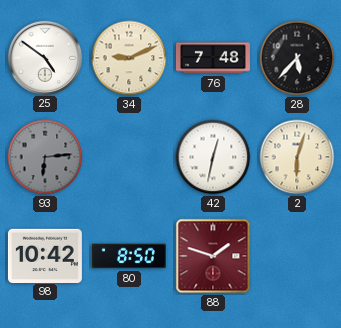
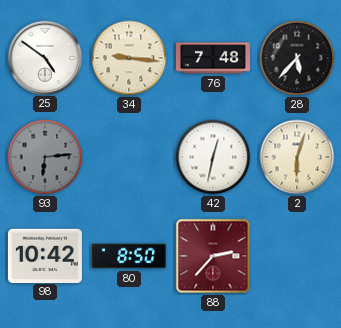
34: 9:11 -> 9:16
88: 1:48 -> 2:37
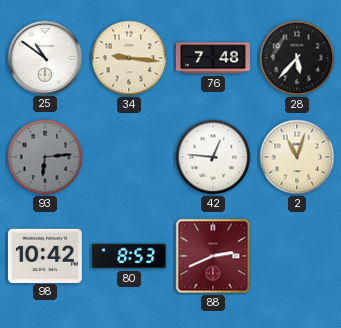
25: 4:51 -> 10:51
42: 12:32 -> 12:46
2: 6:03 -> 11:03
80: 8:50 -> 8:53
88: 2:37 -> 2:41
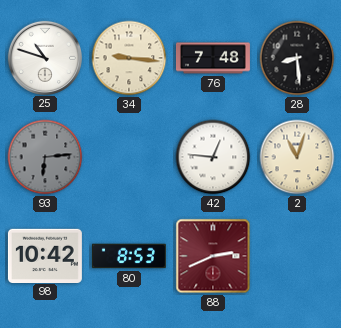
25: 10:51 -> 10:48
28: 5:37 -> 8:29
